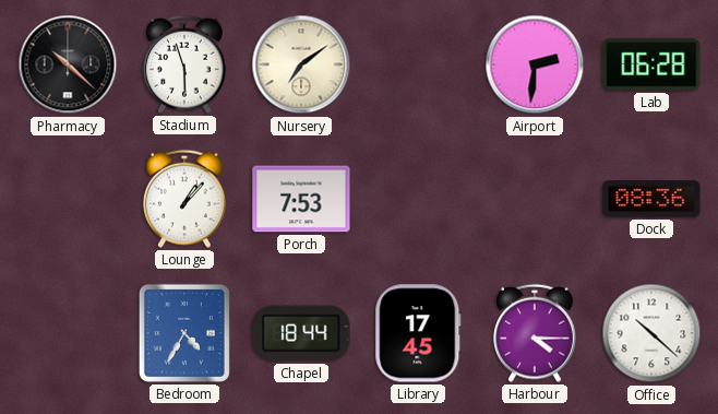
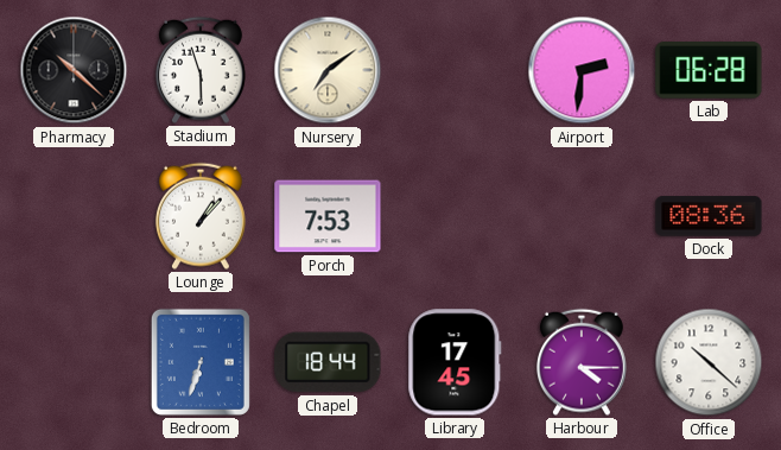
Bedroom: 4:35 -> 6:33
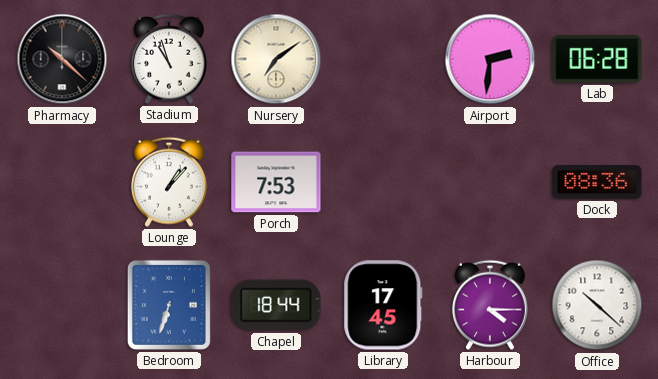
Stadium: 5:57 -> 10:57
